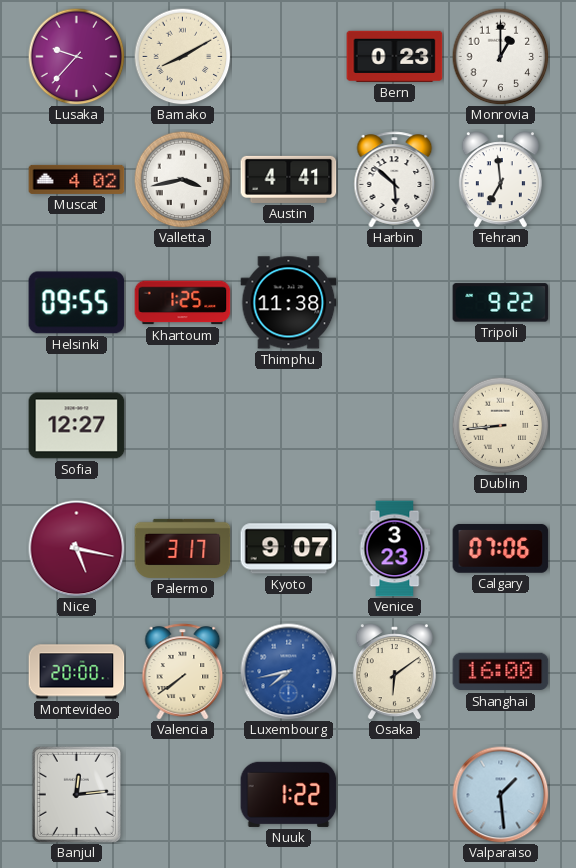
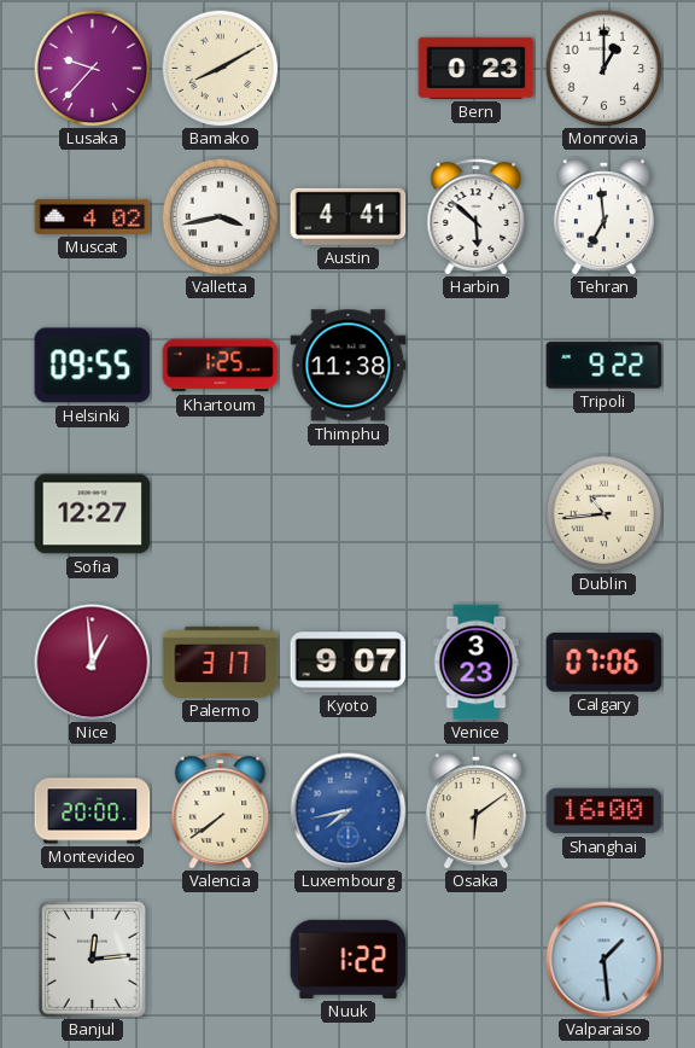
Dublin: 8:44 -> 10:44
Nice: 5:17 -> 12:59
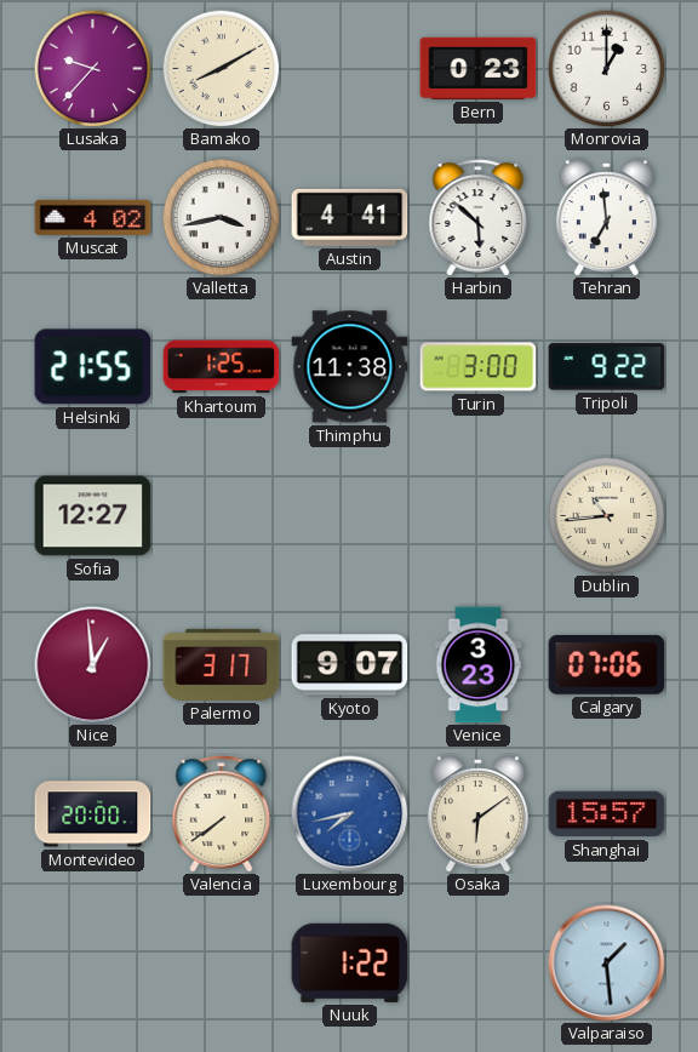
Helsinki: 09:55 -> 21:55
Turin: none -> 3:00
Shanghai: 16:00 -> 15:57
Banjul: 12:14 -> none
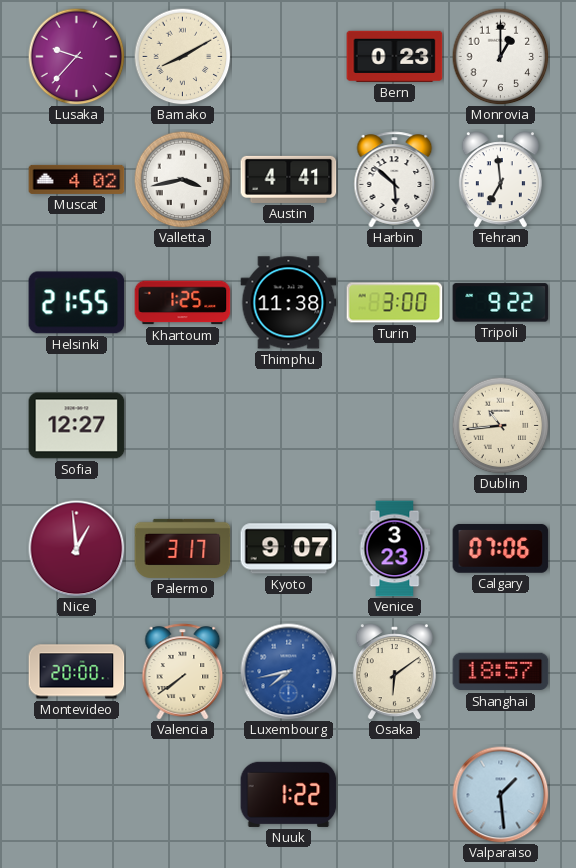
Shanghai: 15:57 -> 18:57
